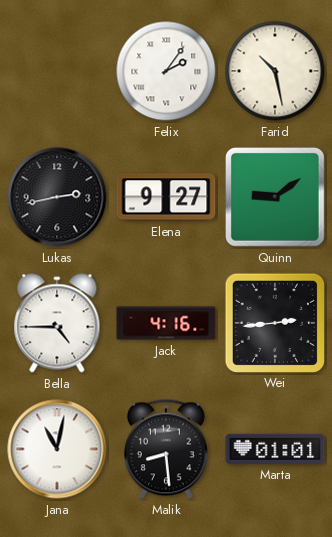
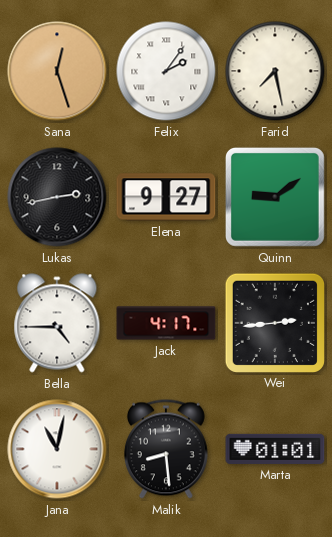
Sana: none -> 12:27
Farid: 10:28 -> 7:28
Jack: 4:16 -> 4:17
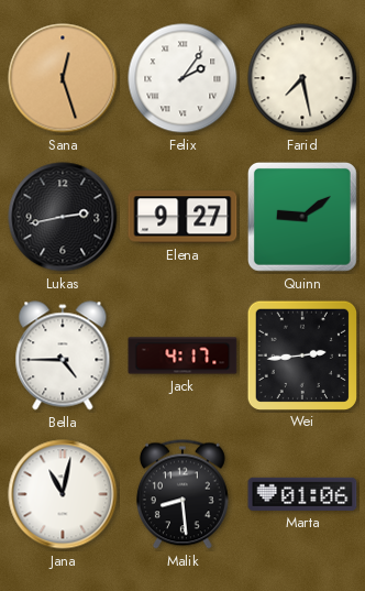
Marta: 01:01 -> 01:06
